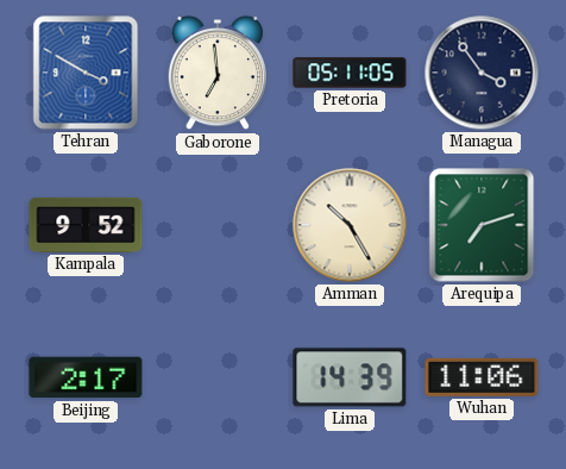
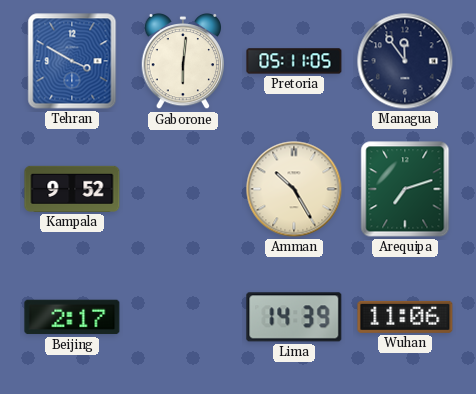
Gaborone: 6:59 -> 6:01
Managua: 3:54 -> 11:54
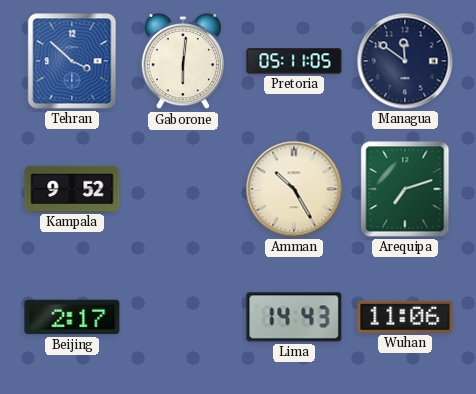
Tehran: 3:50 -> 3:52
Managua: 11:54 -> 11:51
Lima: 14:39 -> 14:43
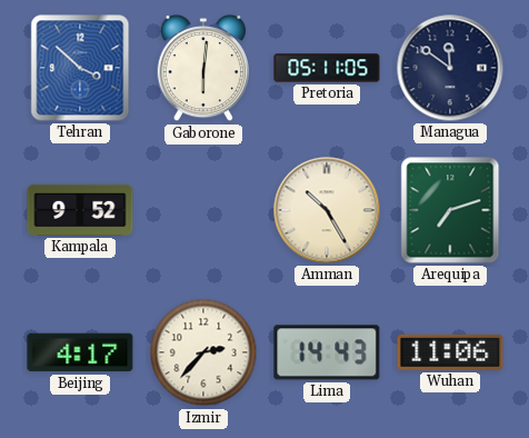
Beijing: 2:17 -> 4:17
Izmir: none -> 2:37
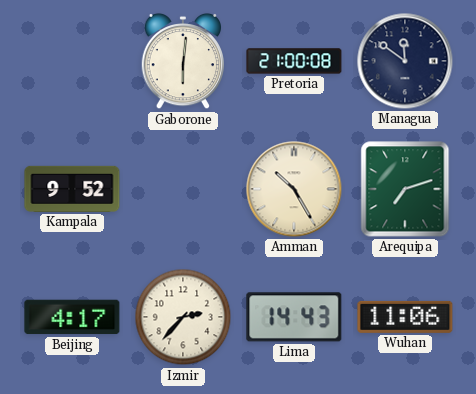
Tehran: 3:52 -> none
Pretoria: 05:11 -> 21:00
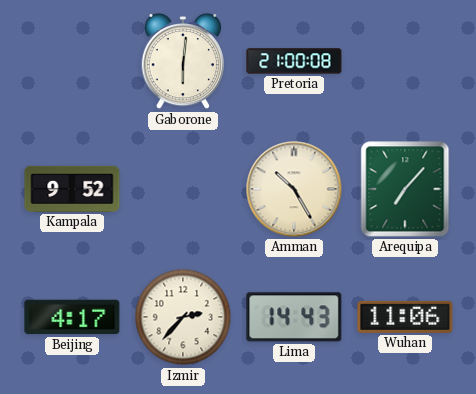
Managua: 11:51 -> none
Arequipa: 7:12 -> 7:07
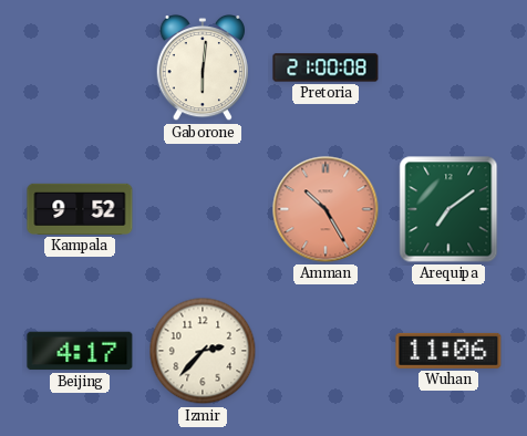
Amman dial: cream -> salmon
Arequipa: 7:07 -> 7:09
Lima: 14:43 -> none
